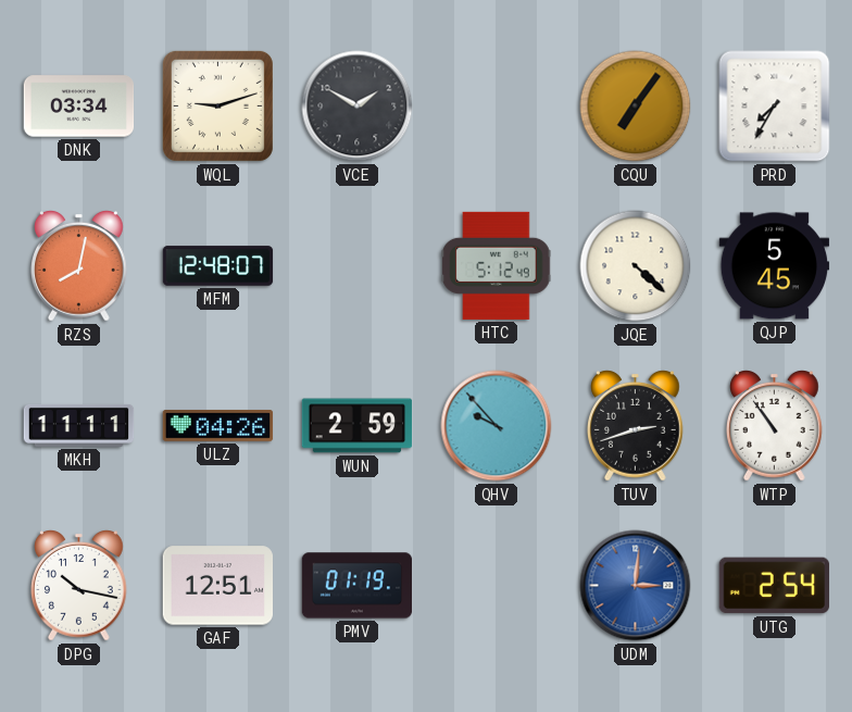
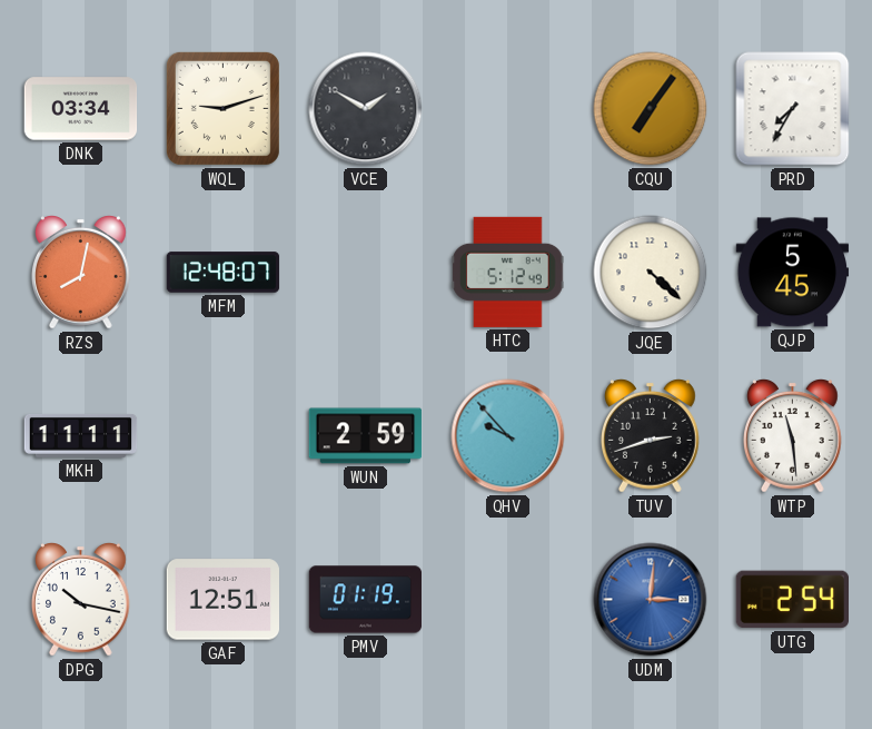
ULZ: 04:26 -> none
WTP: 10:54 -> 11:29
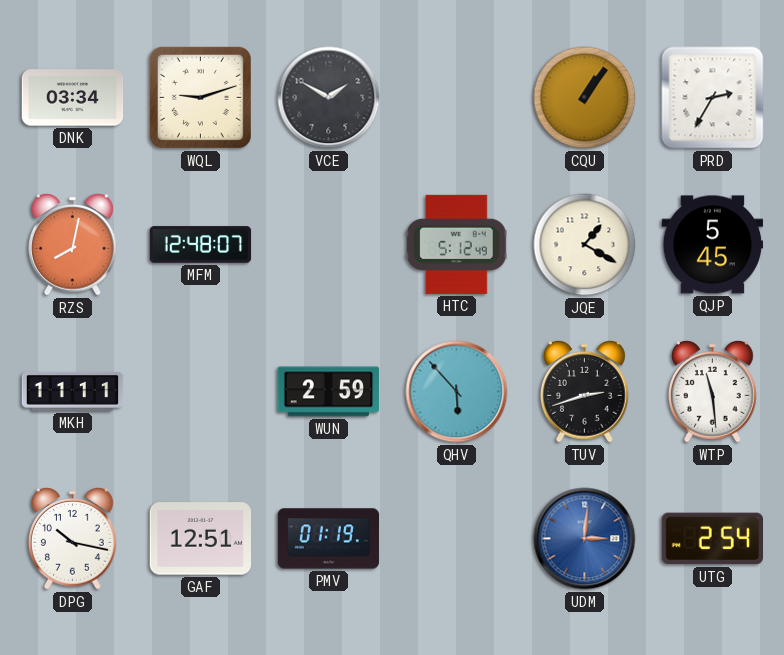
CQU: 7:06 -> 1:06
PRD: 7:35 -> 2:35
JQE: 4:22 -> 1:20
QHV: 9:53 -> 5:53
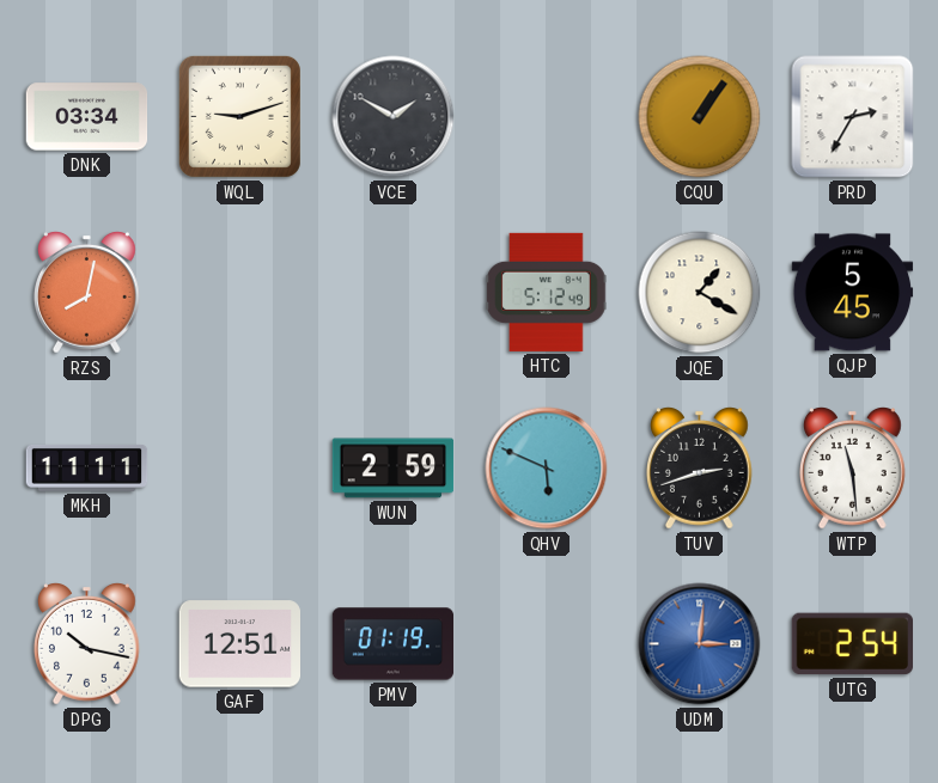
MFM: 12:48 -> none
QHV: 5:53 -> 5:49
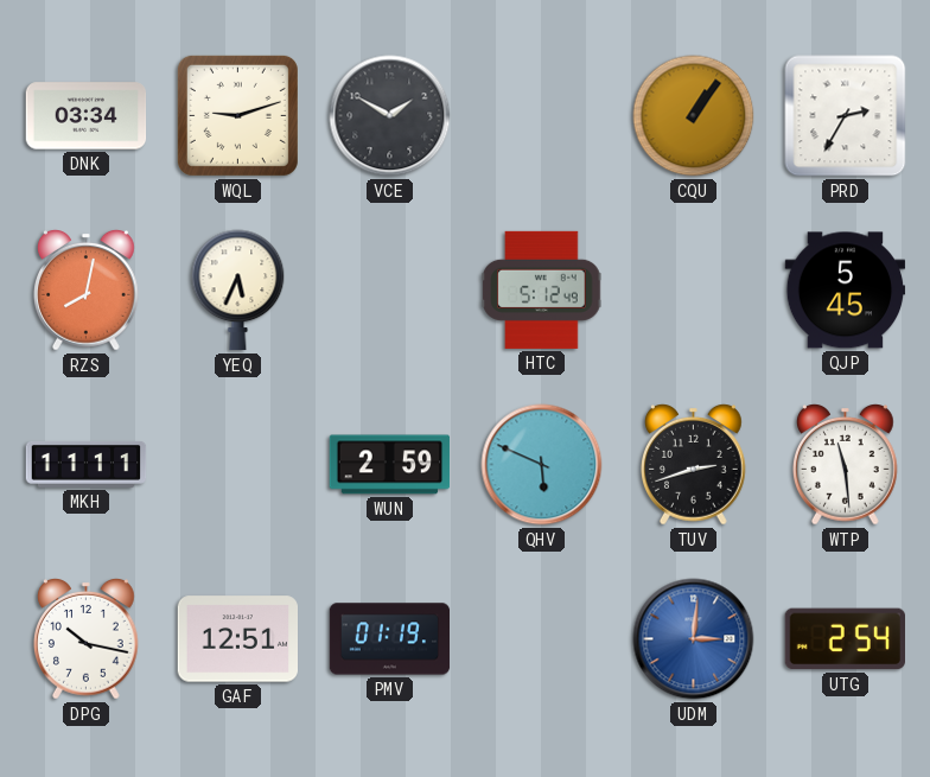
YEQ: none -> 5:34
JQE: 1:20 -> none
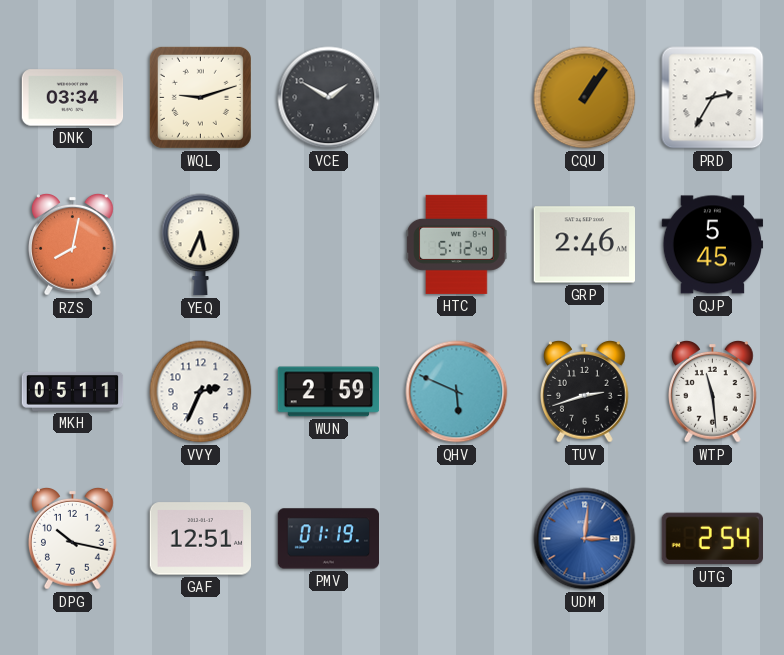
GRP: none -> 2:46
MKH: 11:11 -> 05:11
VVY: none -> 2:34
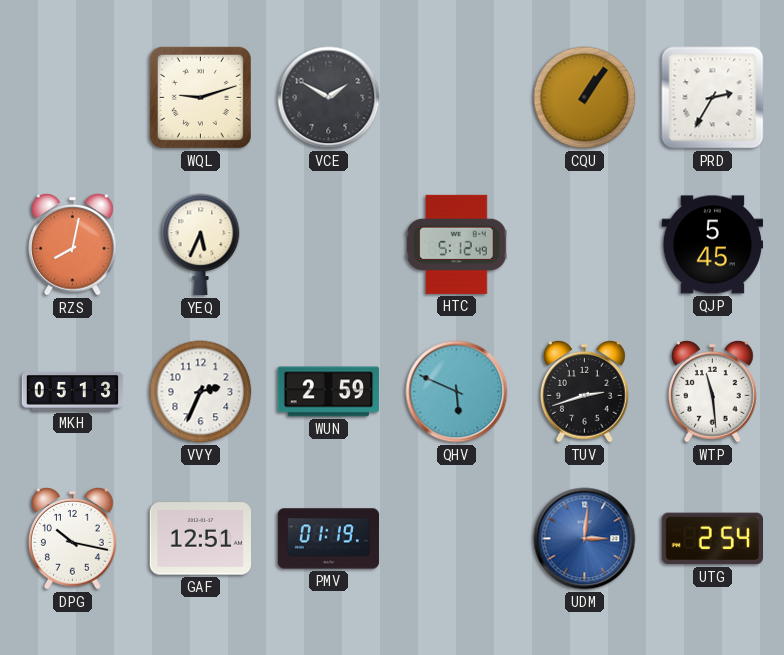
DNK: 03:34 -> none
GRP: 2:46 -> none
MKH: 05:11 -> 05:13
